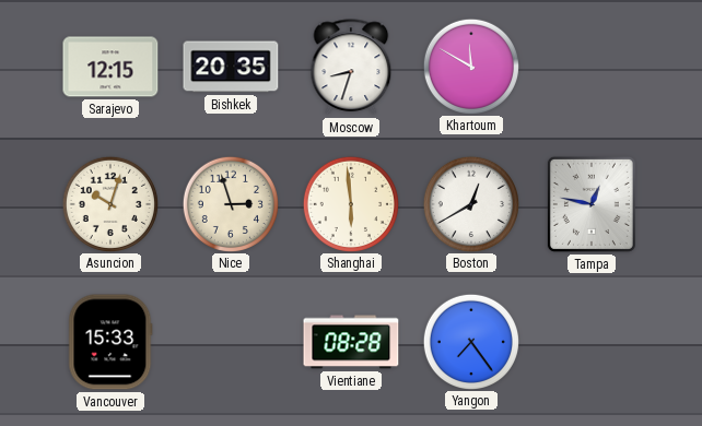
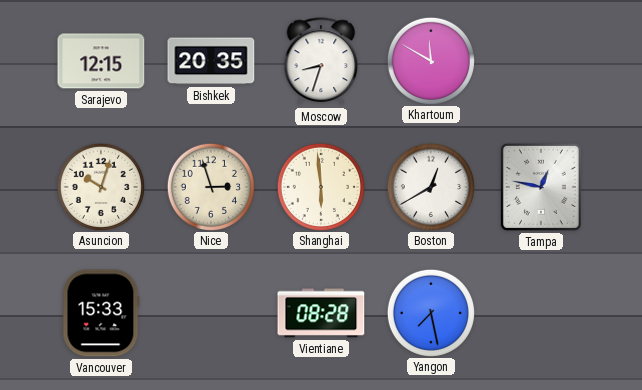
Yangon: 7:24 -> 7:28
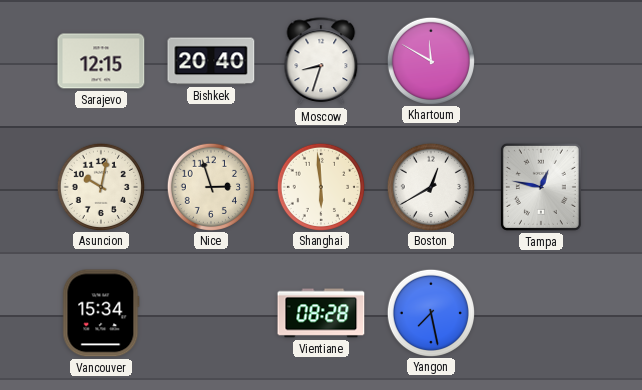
Bishkek: 20:35 -> 20:40
Asuncion: 10:03 -> 10:02
Vancouver: 15:33 -> 15:34
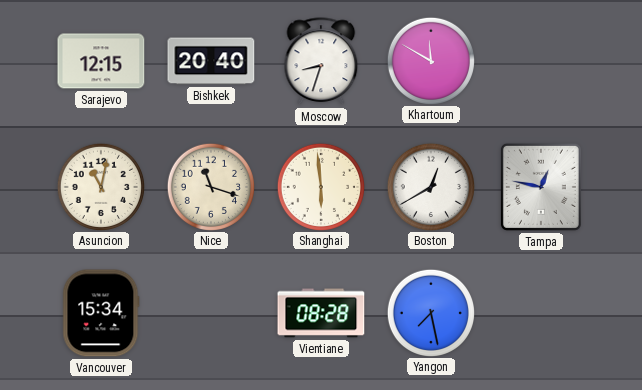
Asuncion: 10:02 -> 11:02
Nice: 2:57 -> 11:18
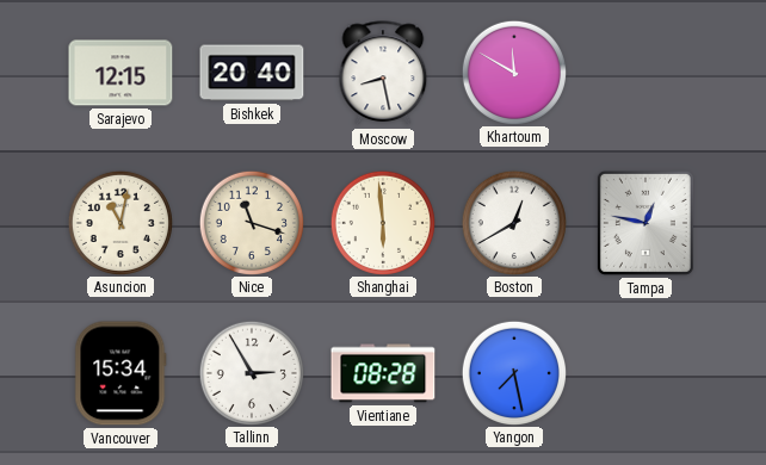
Moscow: 8:33 -> 8:28
Tallinn: none -> 2:55
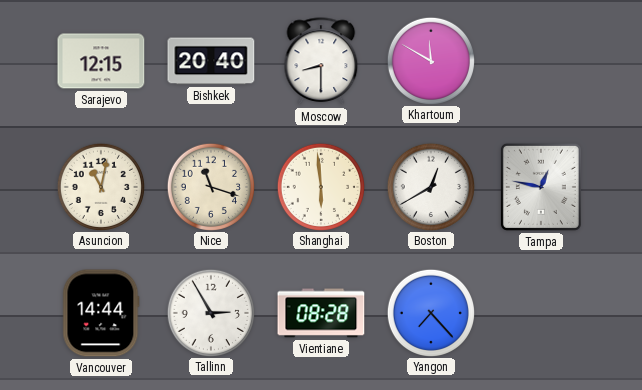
Moscow: 8:28 -> 8:30
Vancouver: 15:34 -> 14:44
Yangon: 7:28 -> 7:23
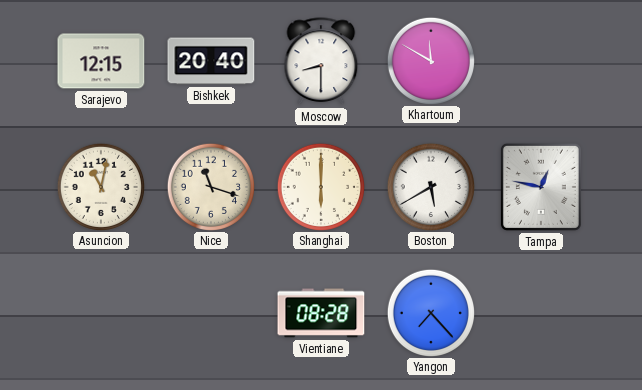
Shanghai: 5:59 -> 6:00
Boston: 12:40 -> 5:40
Vancouver: 14:44 -> none
Tallinn: 2:55 -> none
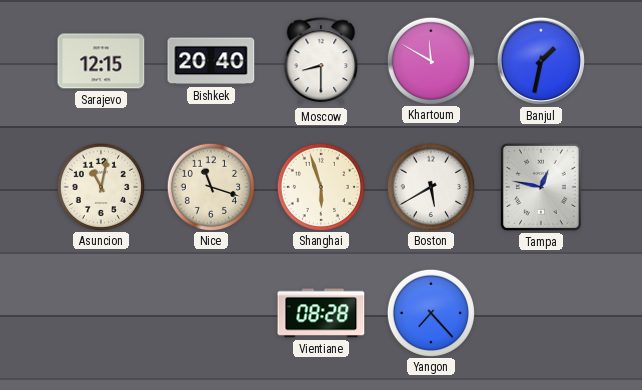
Banjul: none -> 1:32
Shanghai: 6:00 -> 5:57
